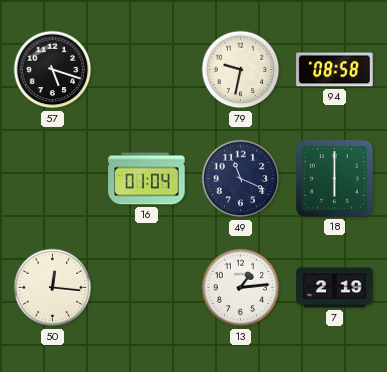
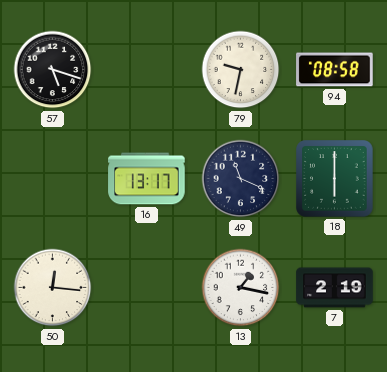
16: 01:04 -> 13:17
13: 1:14 -> 1:17
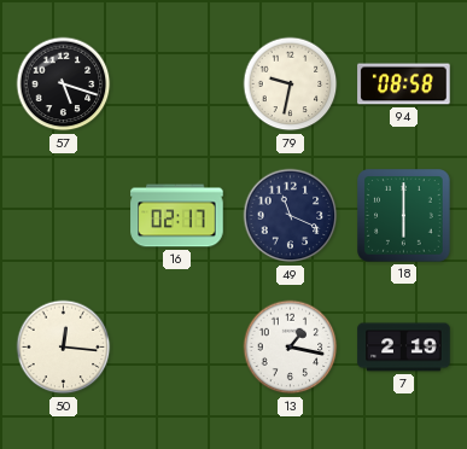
16: 13:17 -> 02:17
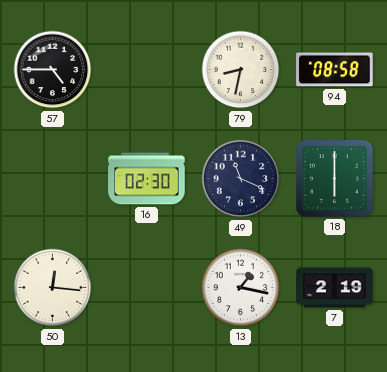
57: 5:18 -> 4:45
79: 9:32 -> 8:32
16: 02:17 -> 02:30
